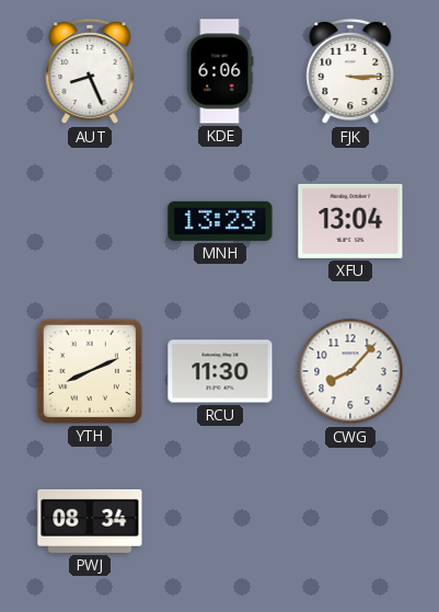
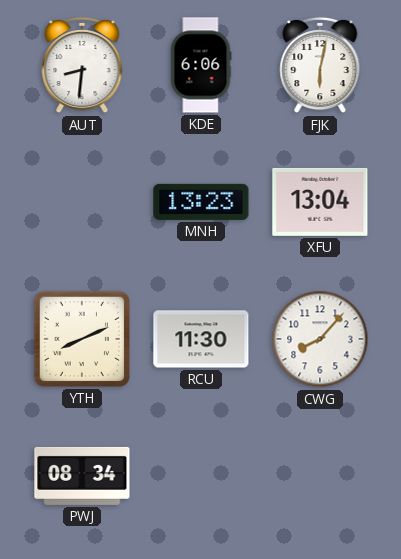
AUT: 8:26 -> 8:31
FJK: 3:15 -> 6:02
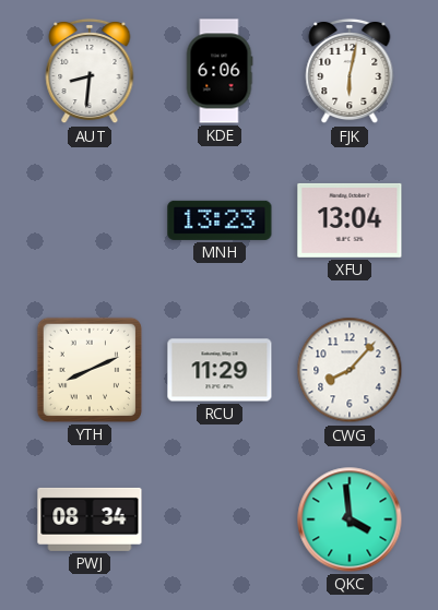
RCU: 11:30 -> 11:29
QKC: none -> 3:59
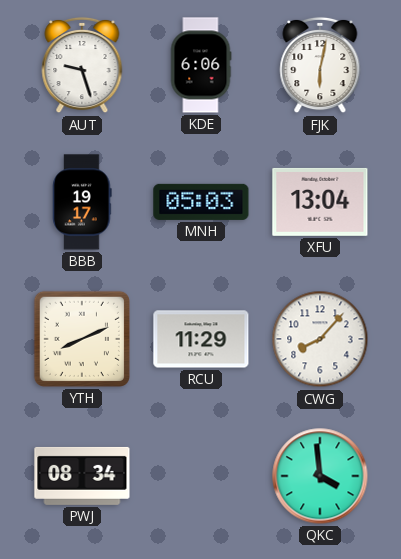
AUT: 8:31 -> 9:27
BBB: none -> 19:17
MNH: 13:23 -> 05:03
